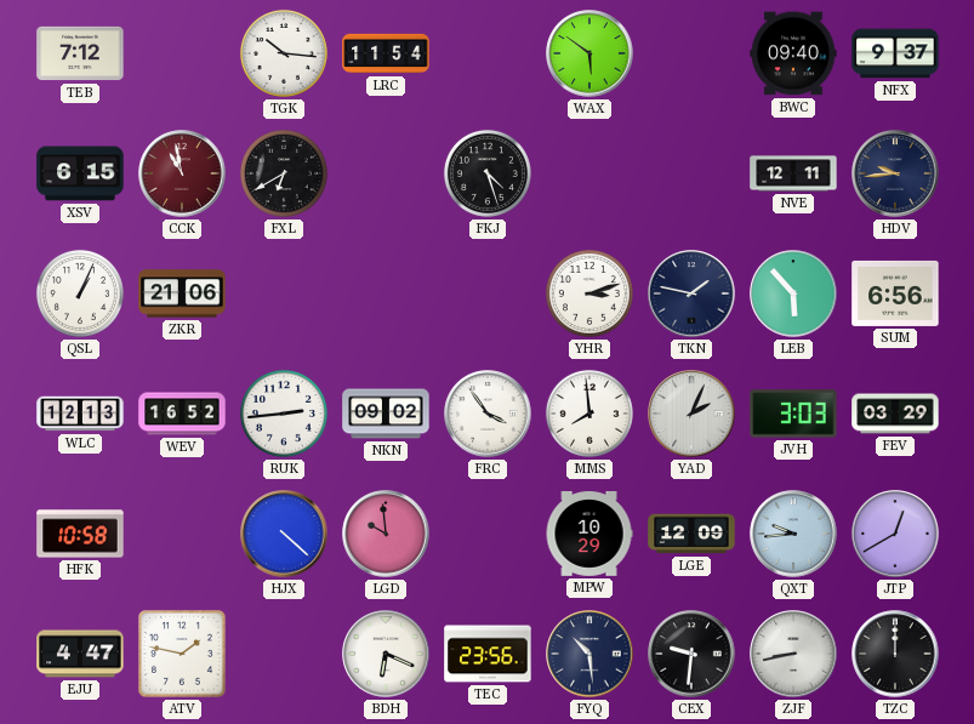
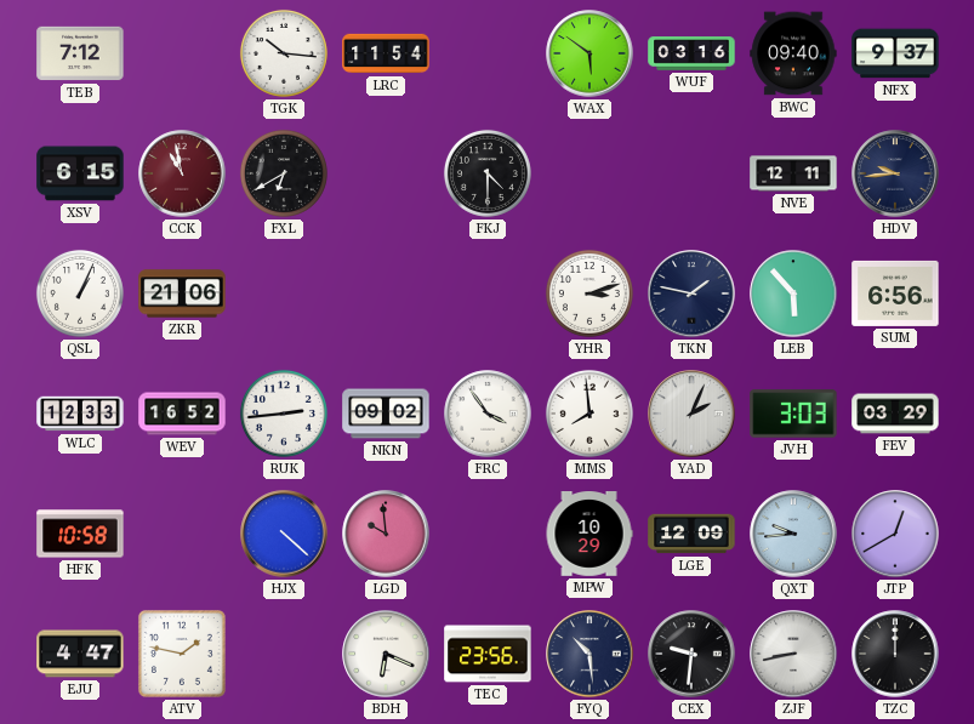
WUF: none -> 03:16
FKJ: 4:27 -> 4:30
WLC: 12:13 -> 12:33
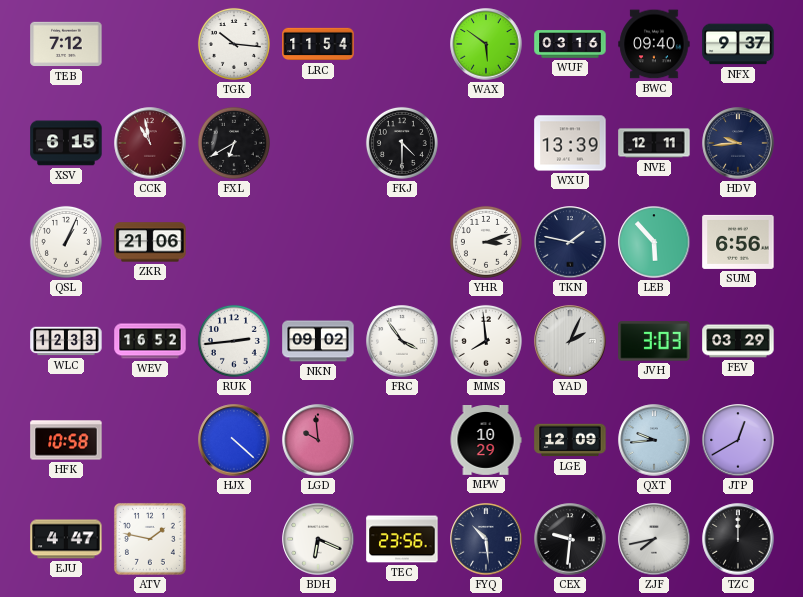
WXU: none -> 13:39
ZJF: 8:43 -> 7:43
